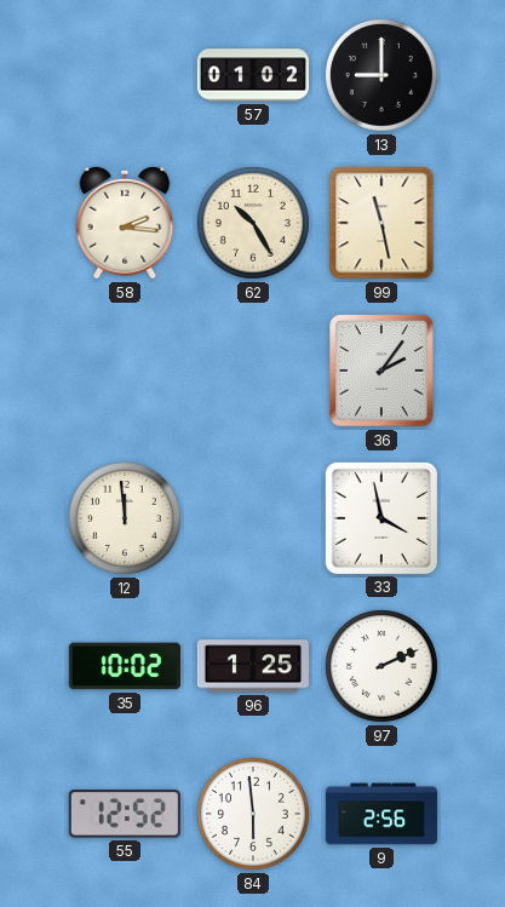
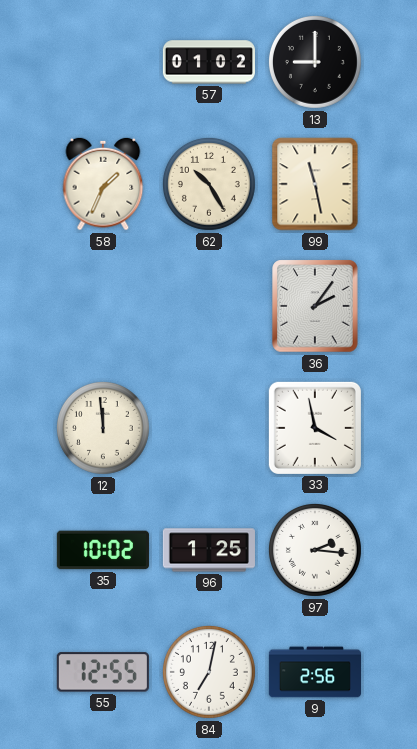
58: 2:16 -> 1:34
97: 2:11 -> 2:16
55: 12:52 -> 12:55
84: 5:59 -> 7:02
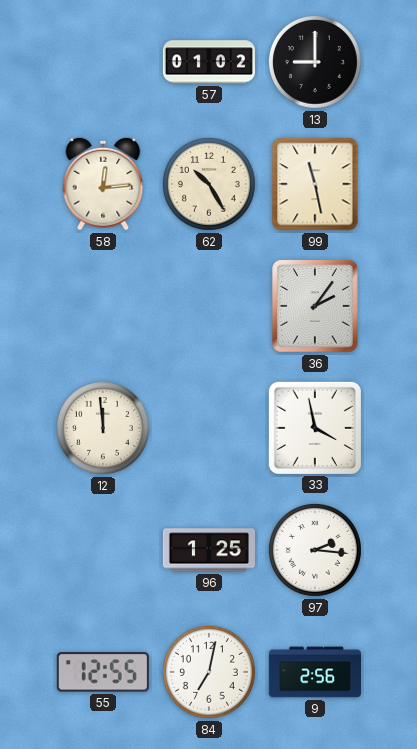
58: 1:34 -> 12:14
35: 10:02 -> none
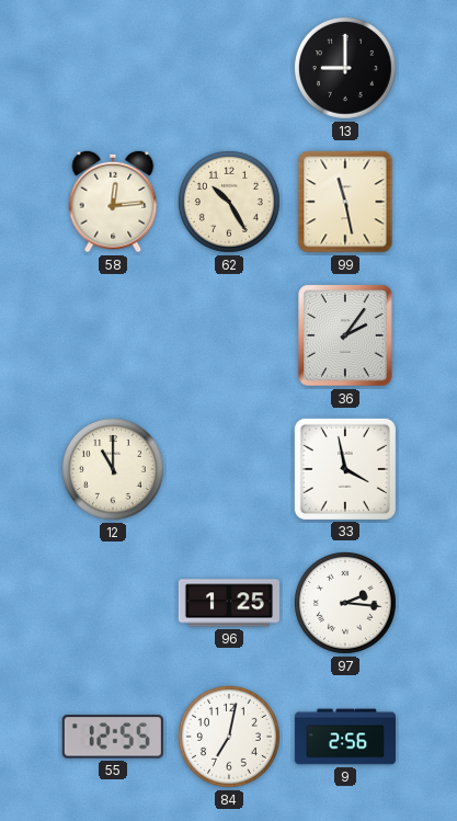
57: 01:02 -> none
12: 11:59 -> 11:00
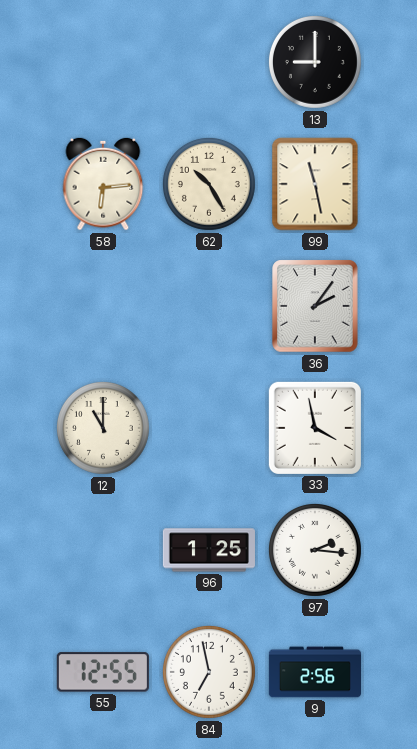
58: 12:14 -> 6:14
84: 7:02 -> 6:58
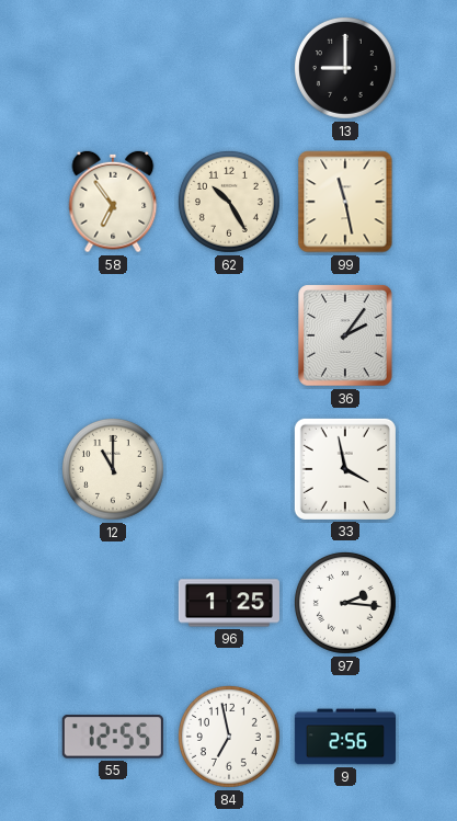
58: 6:14 -> 6:54
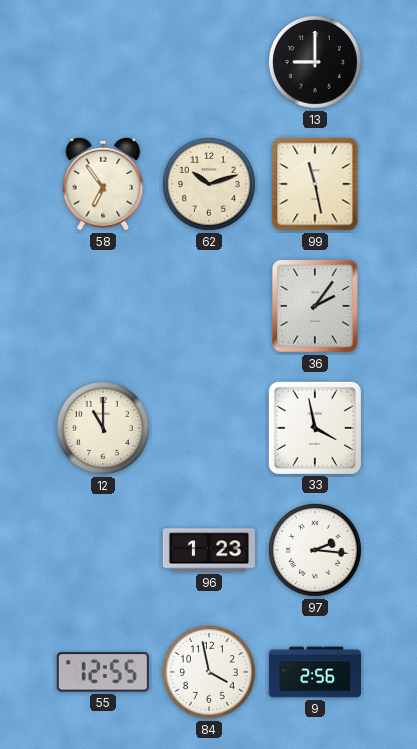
62: 10:25 -> 10:12
96: 1:25 -> 1:23
84: 6:58 -> 3:58
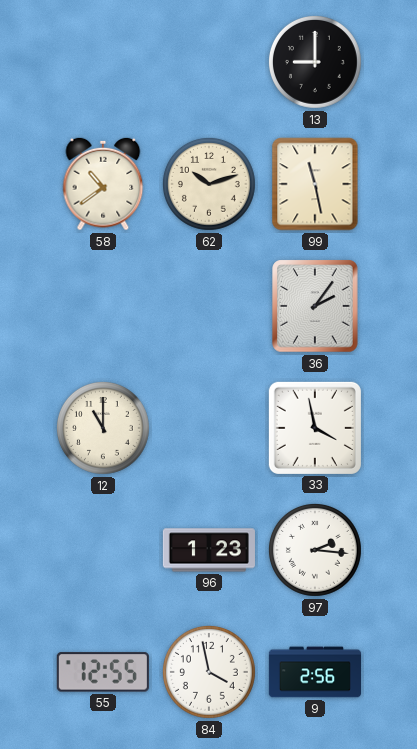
58: 6:54 -> 10:39
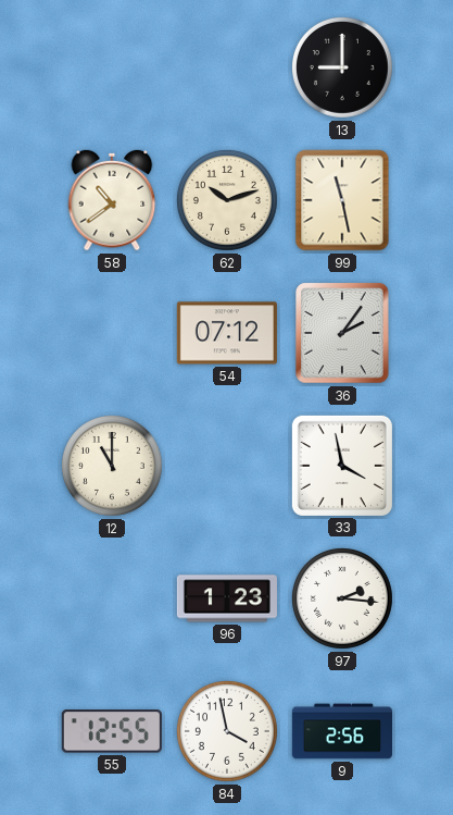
54: none -> 07:12
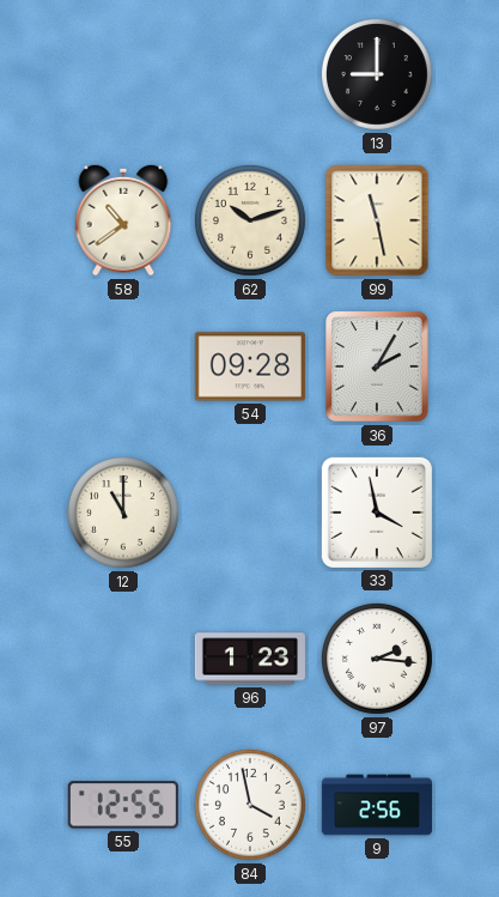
54: 07:12 -> 09:28
36: 2:06 -> 2:05
